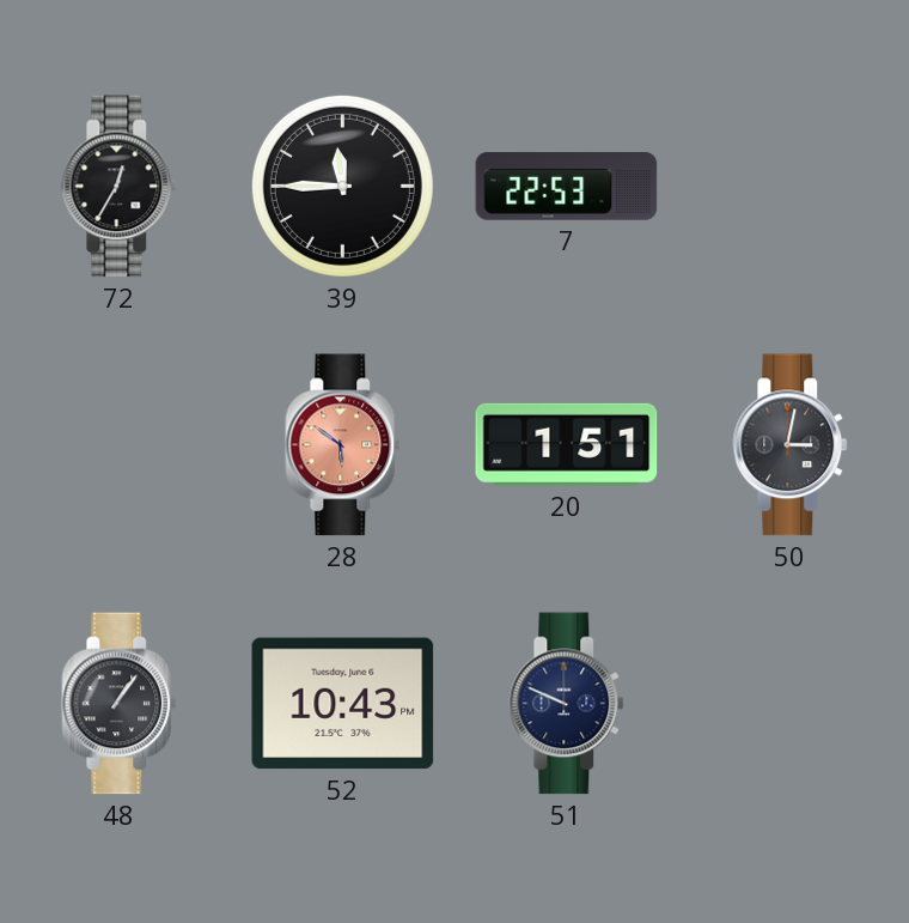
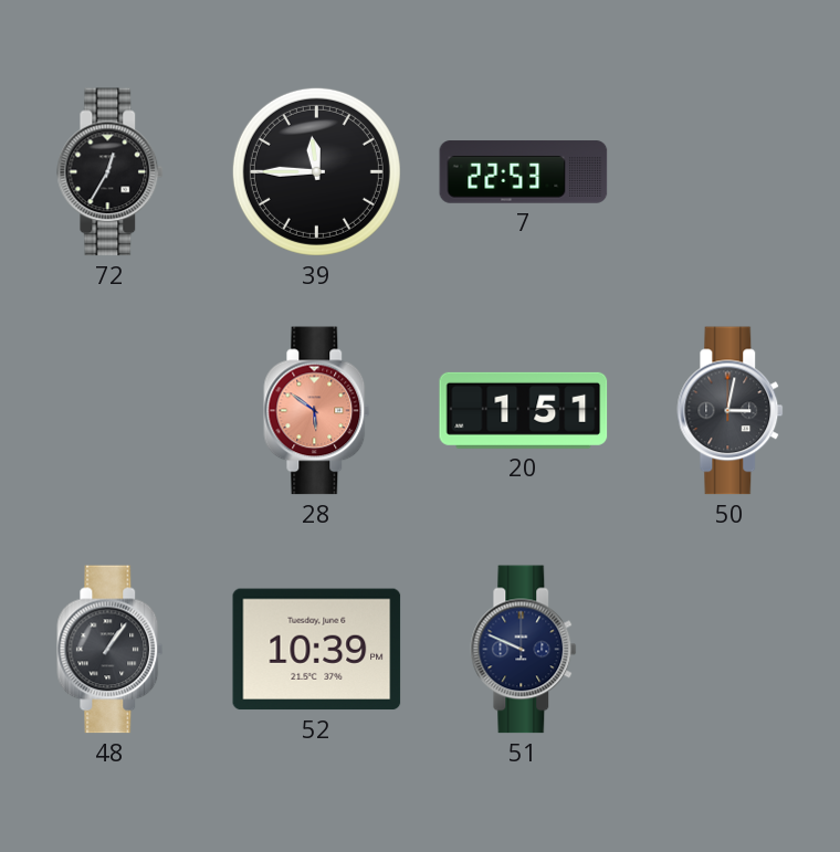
52: 10:43 -> 10:39
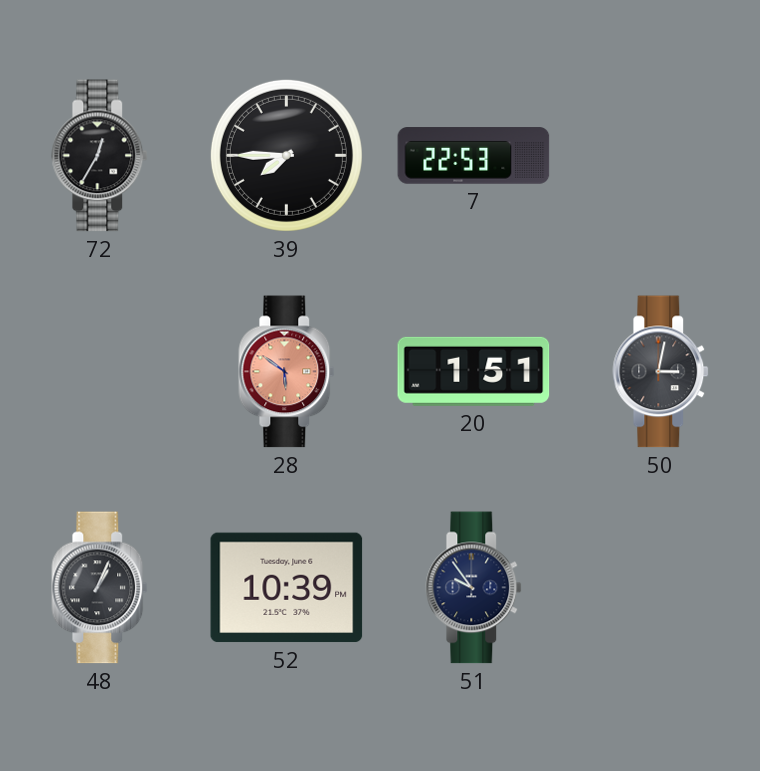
39: 11:45 -> 7:45
48: 1:06 -> 1:04
51: 9:49 -> 9:54
